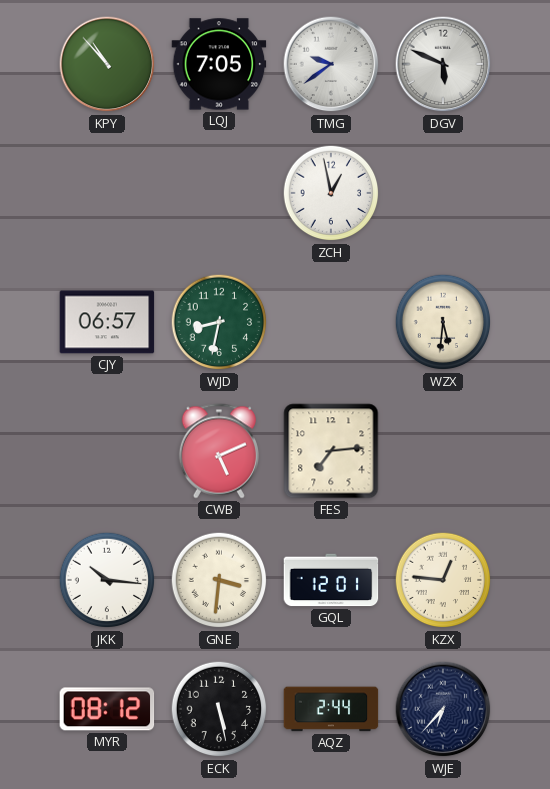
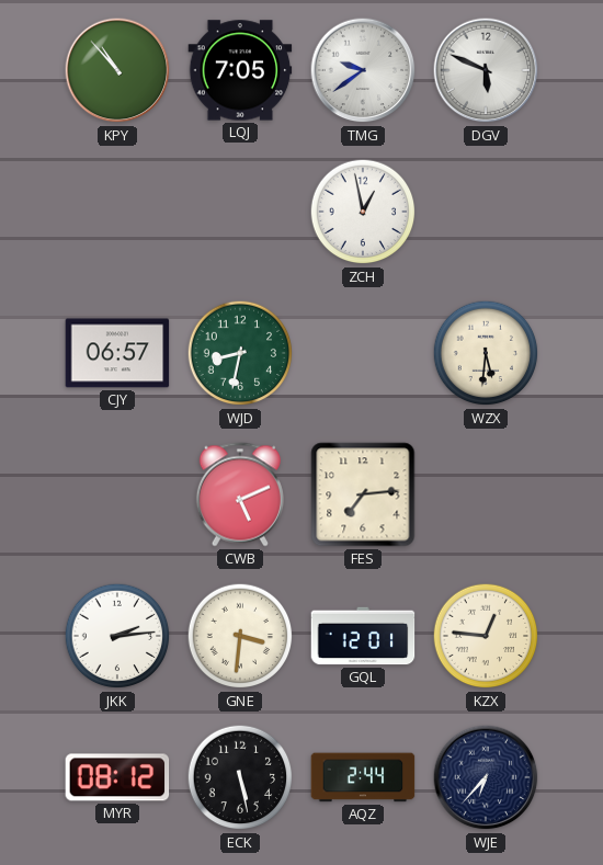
JKK: 10:16 -> 2:14
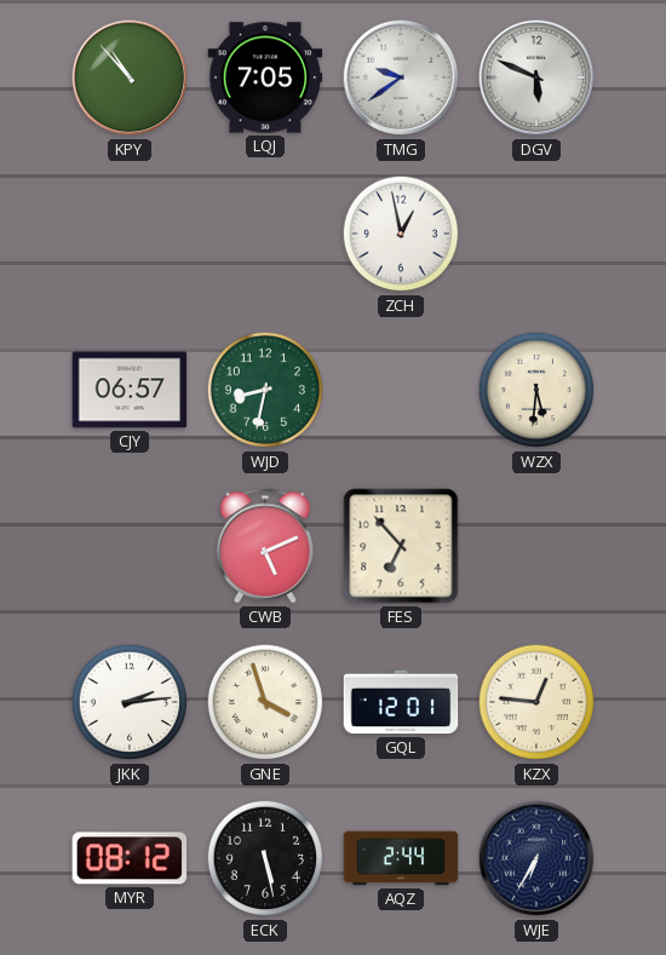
FES: 7:14 -> 6:53
GNE: 3:31 -> 3:57
WJE: 6:37 -> 6:35
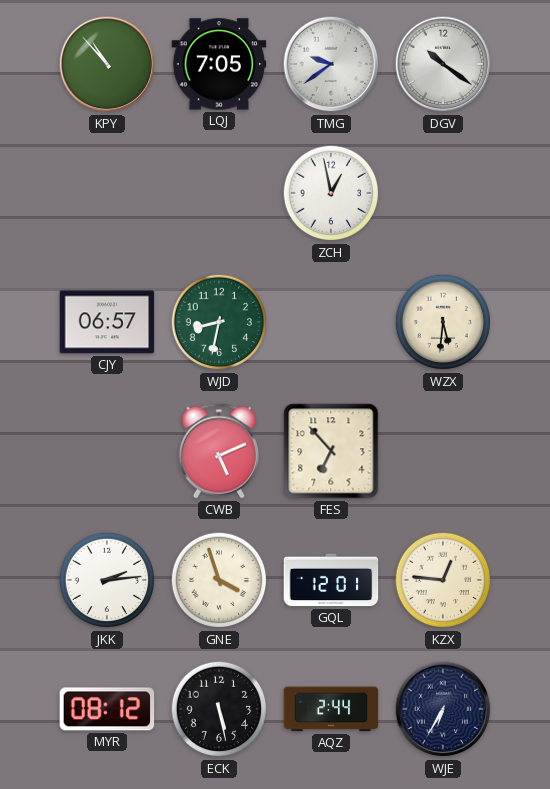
DGV: 5:49 -> 10:21
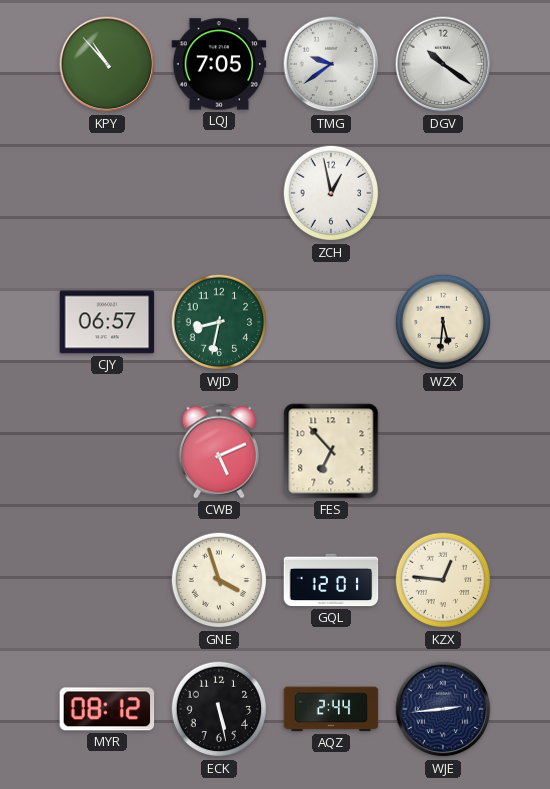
JKK: 2:14 -> none
WJE: 6:35 -> 2:44
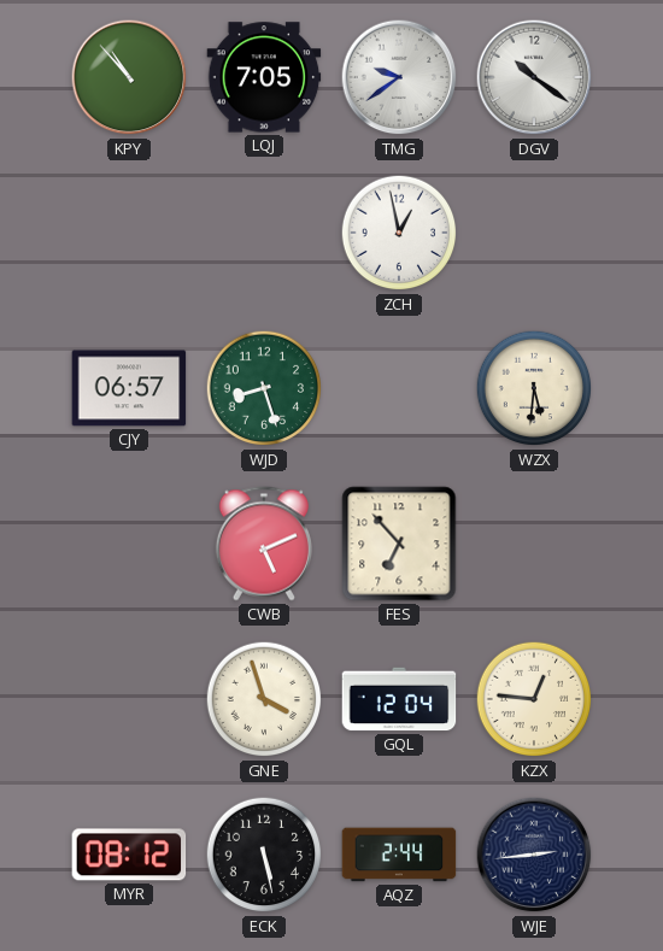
WJD: 8:32 -> 8:27
GQL: 12:01 -> 12:04
